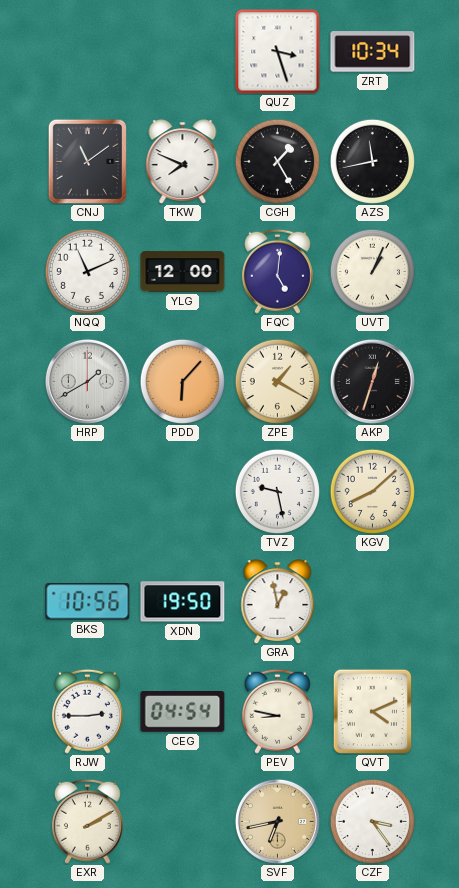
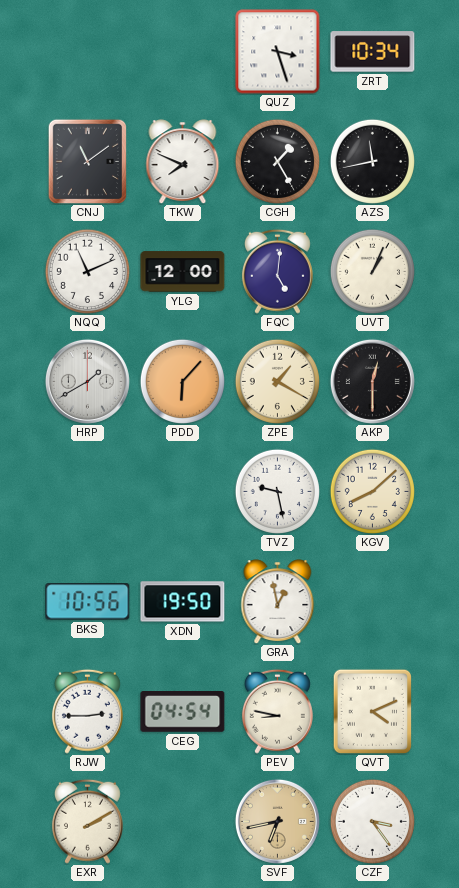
AKP: 12:33 -> 12:30
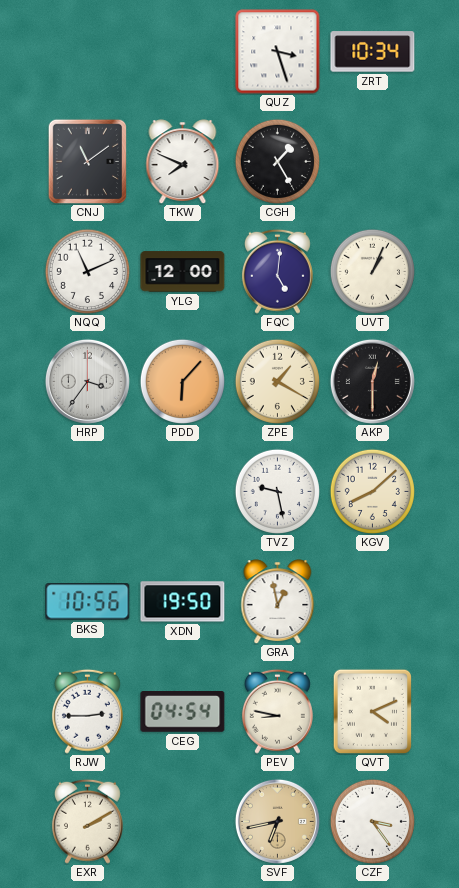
AZS: 11:43 -> none
HRP: 1:40 -> 3:36
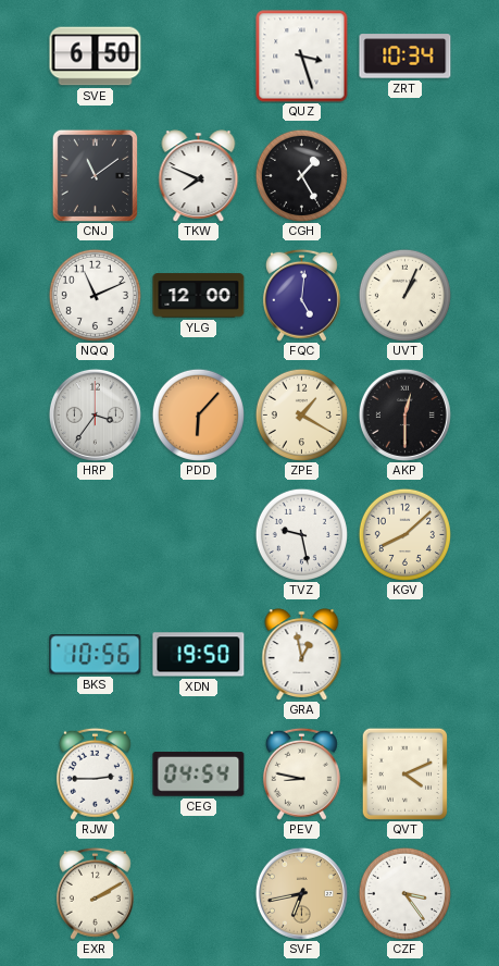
SVE: none -> 6:50
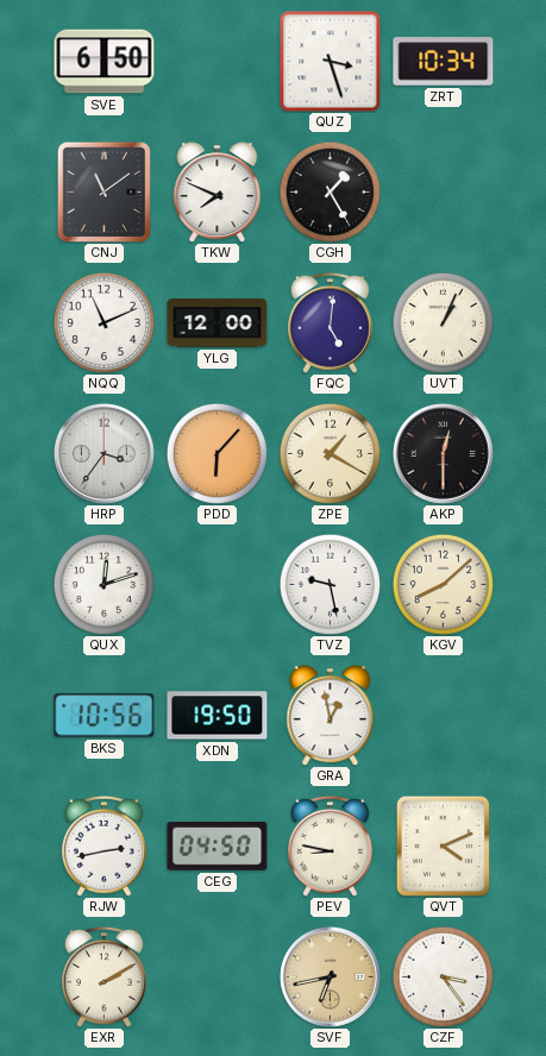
QUX: none -> 12:12
RJW: 2:45 -> 2:43
CEG: 04:54 -> 04:50
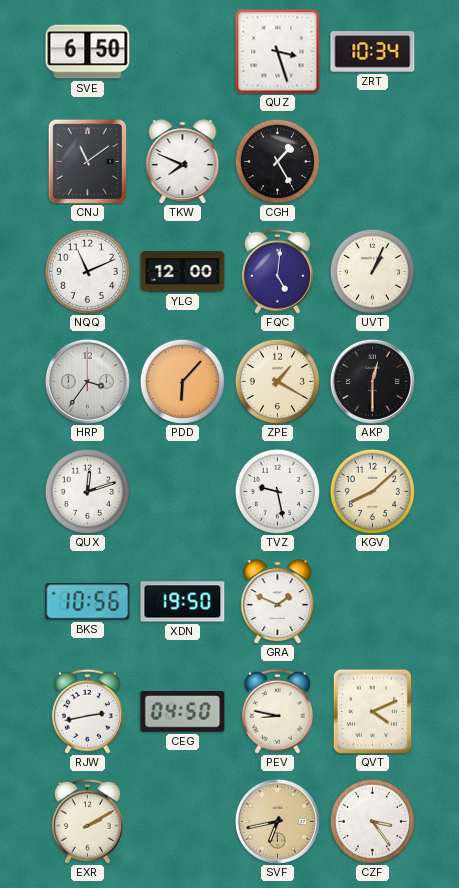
GRA: 12:58 -> 1:49
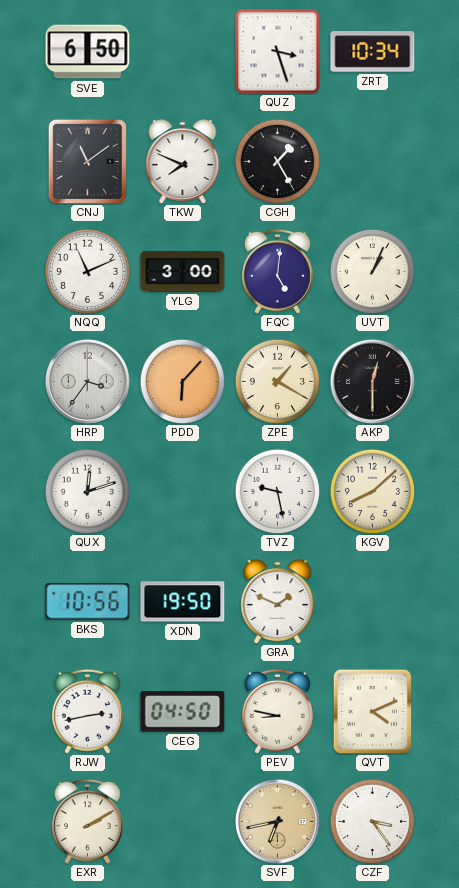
YLG: 12:00 -> 3:00
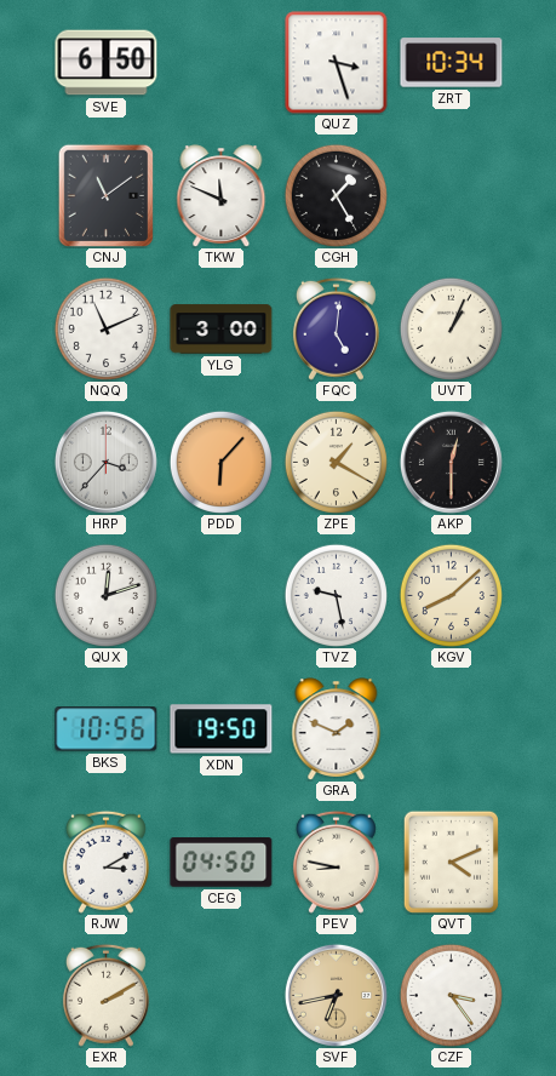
TKW: 7:49 -> 11:49
HRP: 3:36 -> 3:37
RJW: 2:43 -> 3:10
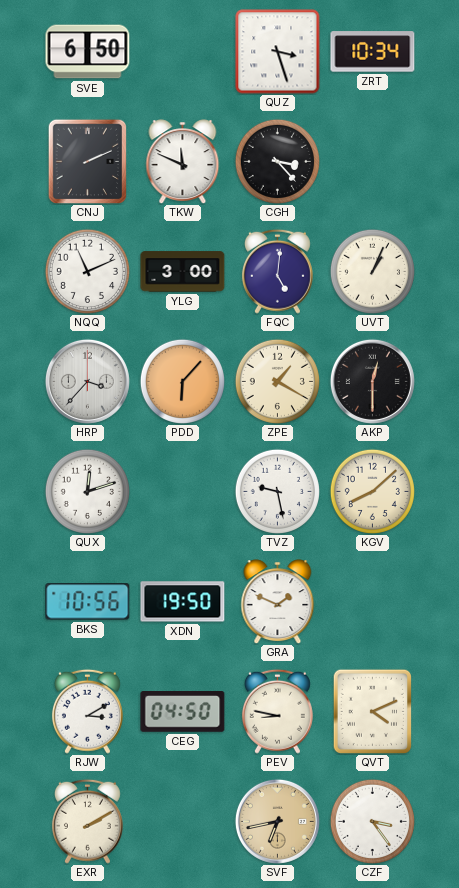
CNJ: 11:09 -> 2:11
CGH: 1:25 -> 3:23
